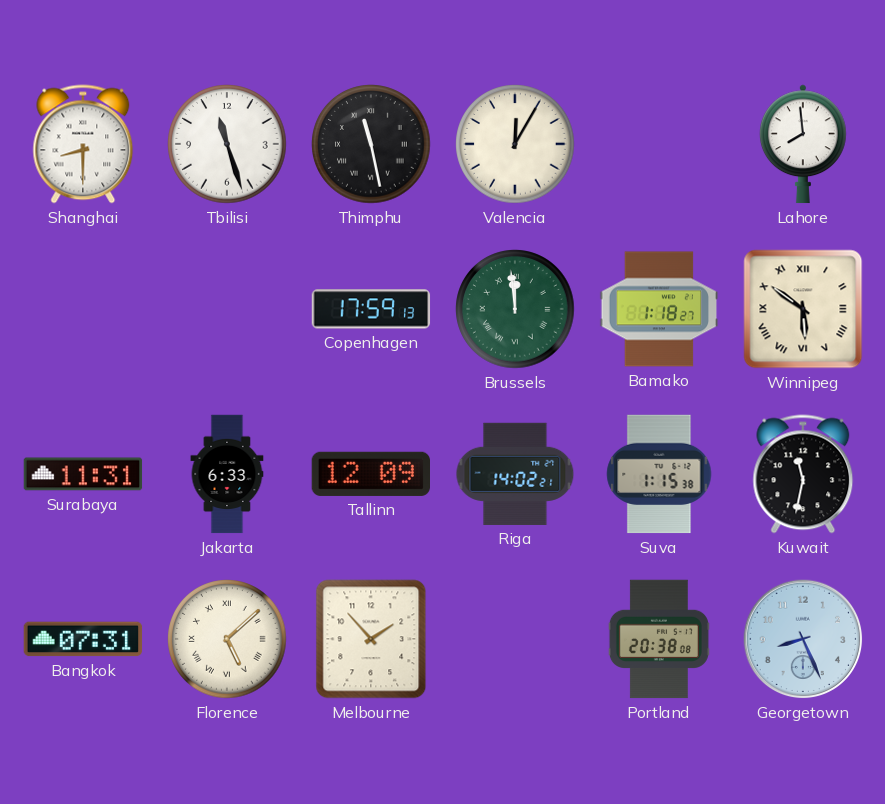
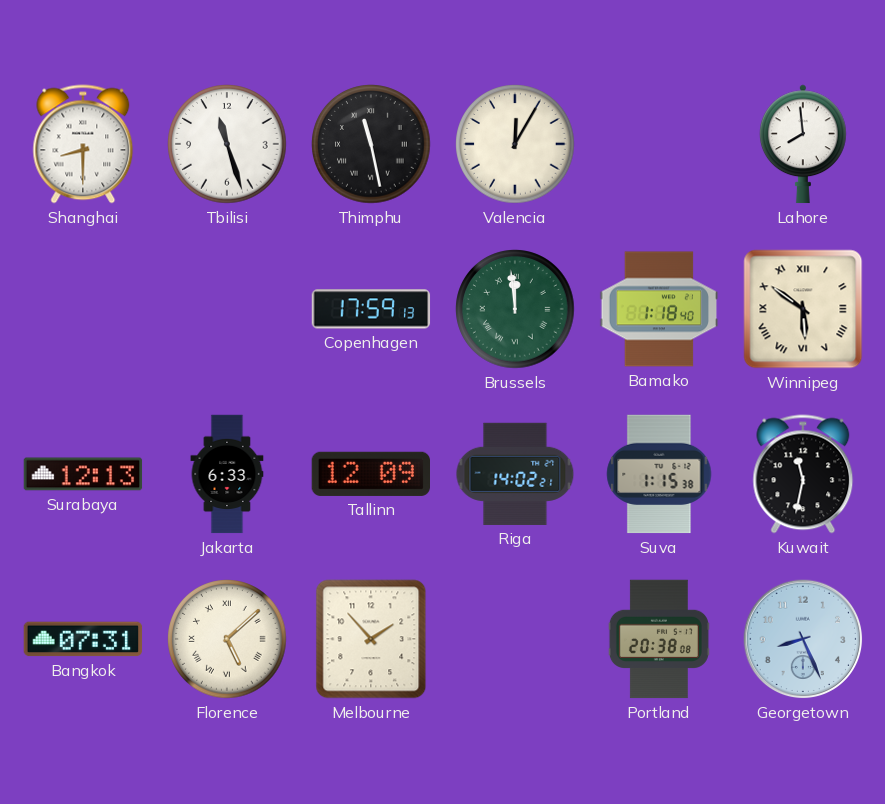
Bamako: 1:18:27 -> 1:18:40
Surabaya: 11:31 -> 12:13
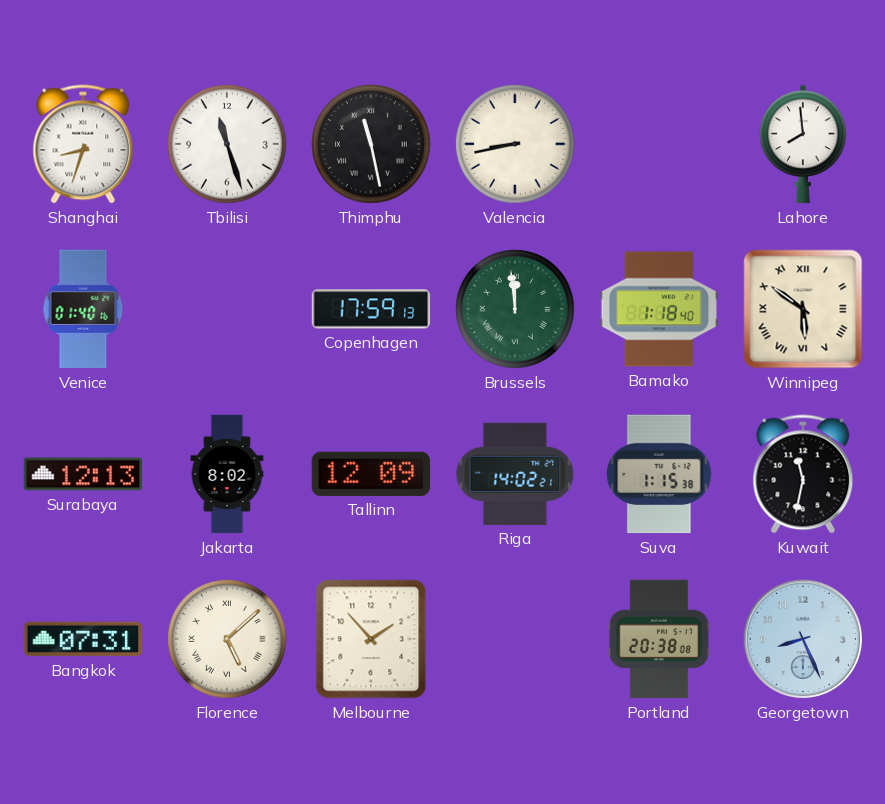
Shanghai: 8:30 -> 8:33
Valencia: 12:05 -> 8:43
Venice: none -> 01:40
Jakarta: 6:33 -> 8:02
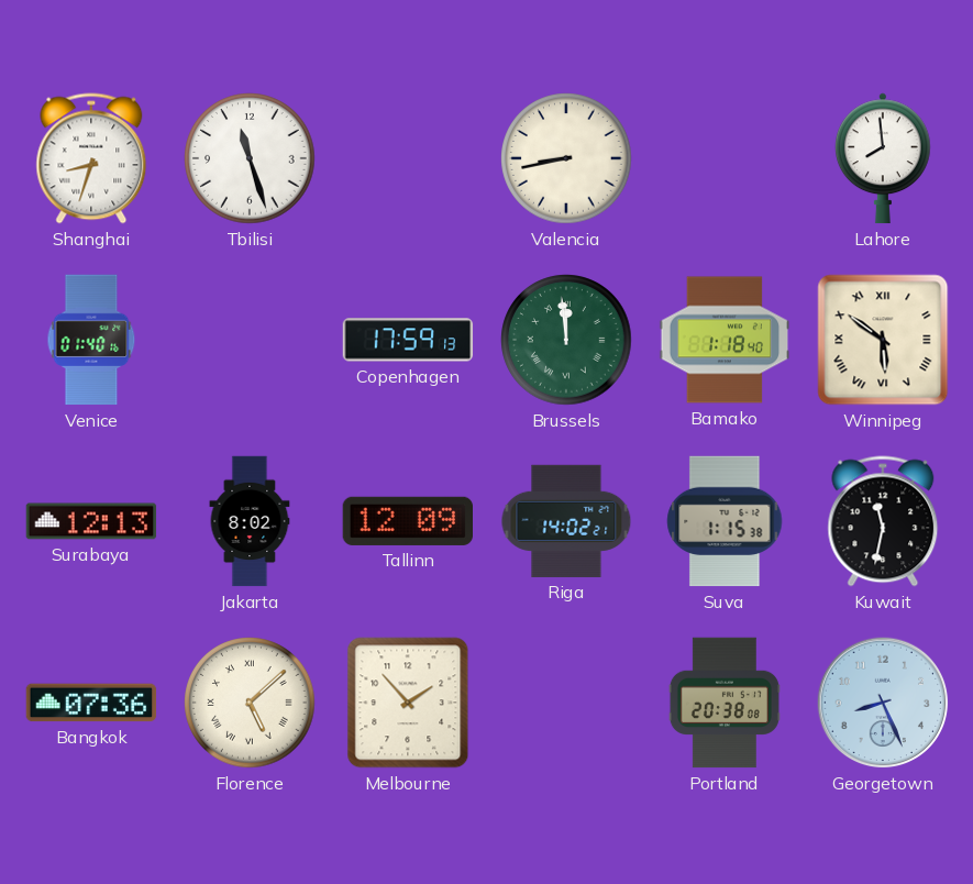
Thimphu: 11:28 -> none
Bangkok: 07:31 -> 07:36
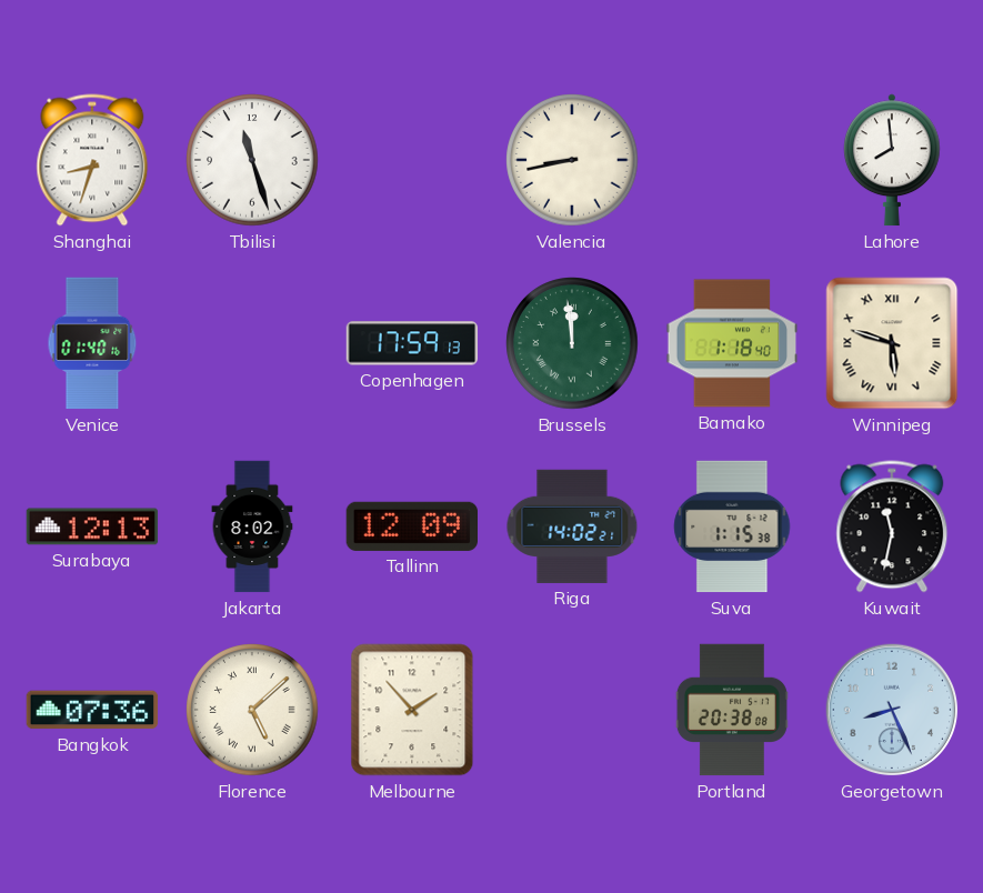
Winnipeg: 5:51 -> 5:48
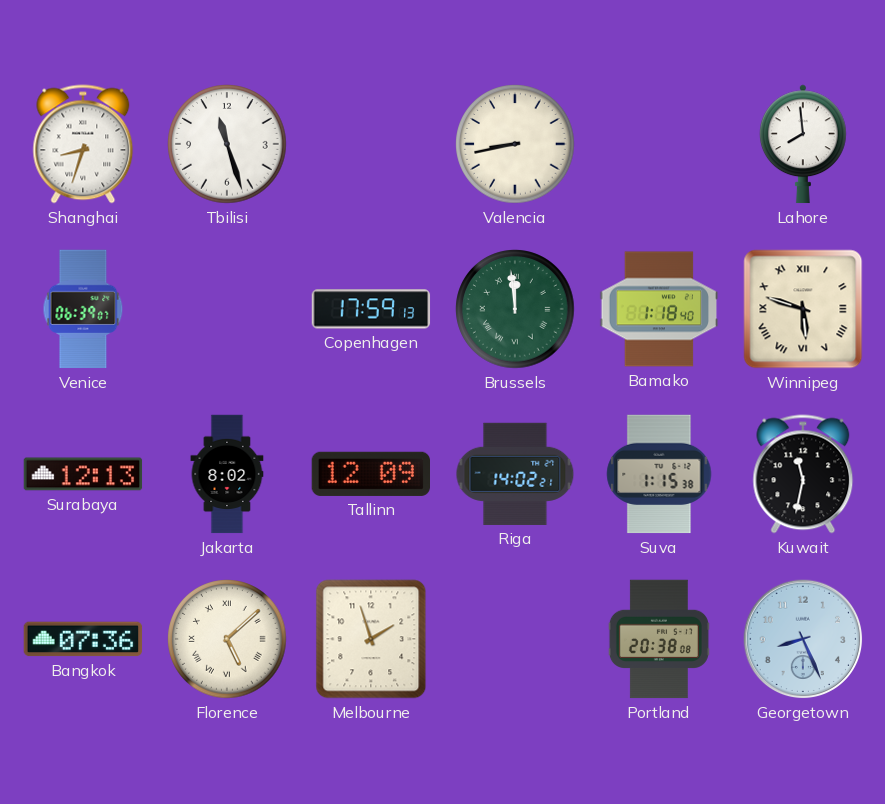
Venice: 01:40 -> 06:39
Melbourne: 1:53 -> 1:57
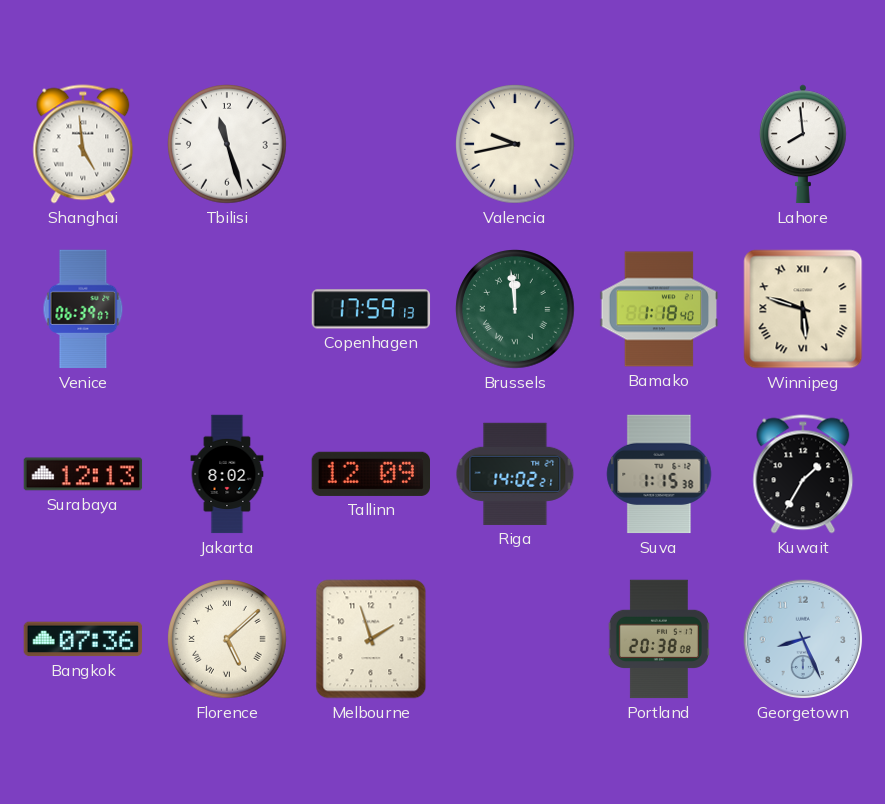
Shanghai: 8:33 -> 4:59
Valencia: 8:43 -> 9:43
Kuwait: 11:32 -> 1:35
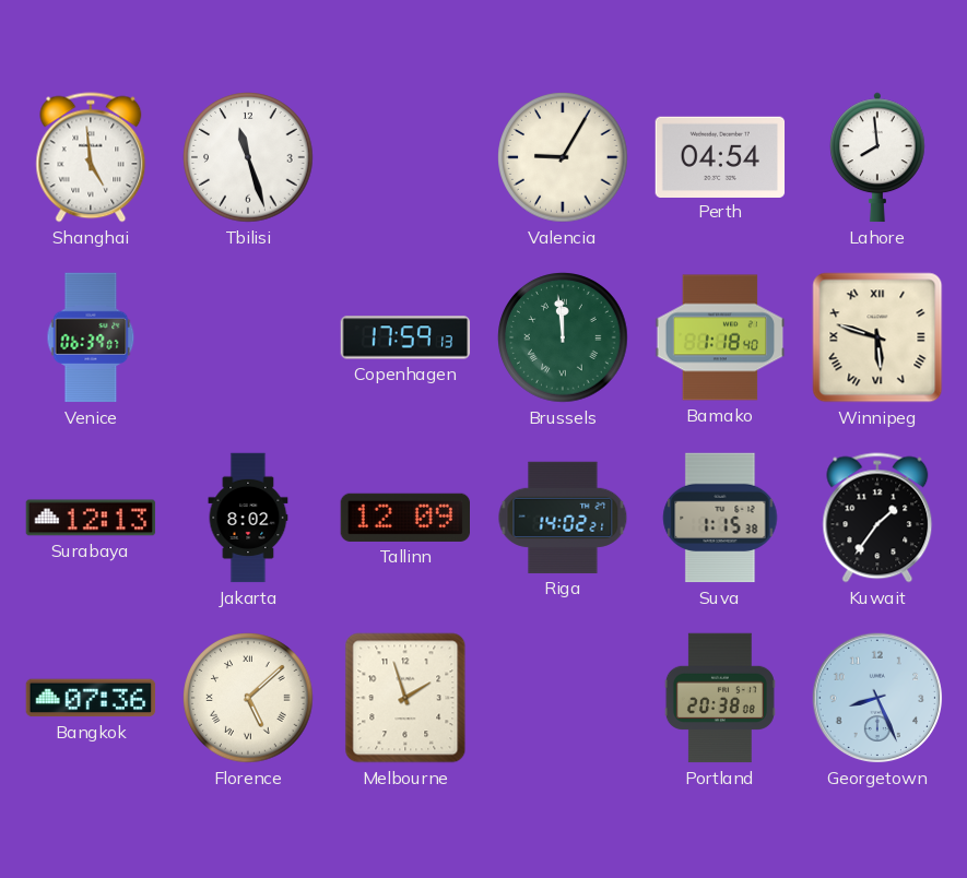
Valencia: 9:43 -> 9:05
Perth: none -> 04:54
Kuwait: 1:35 -> 1:36
